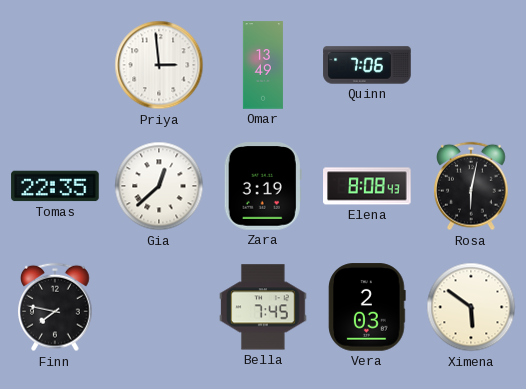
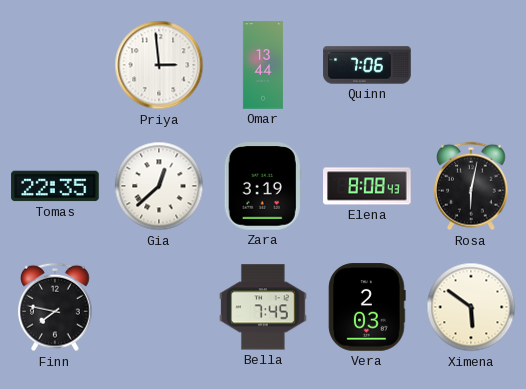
Omar: 13:49 -> 13:44
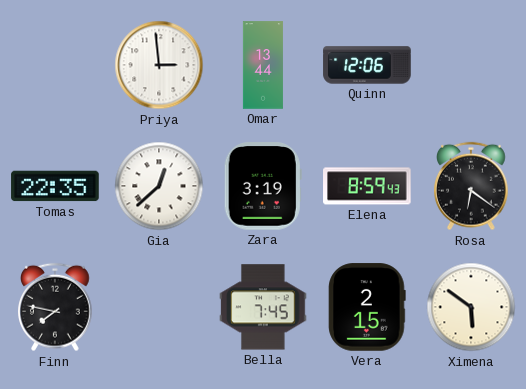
Quinn: 7:06 -> 12:06
Elena: 8:08 -> 8:59
Rosa: 6:02 -> 6:21
Vera: 2:03 -> 2:15
